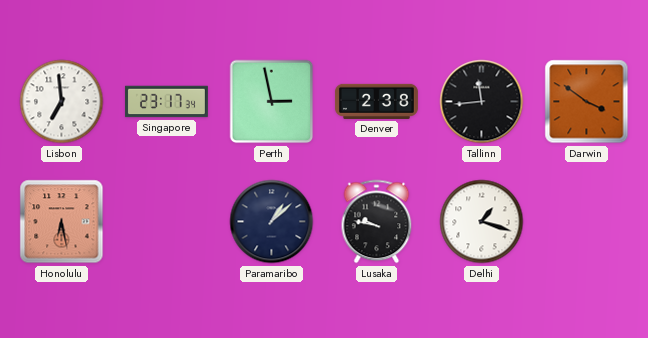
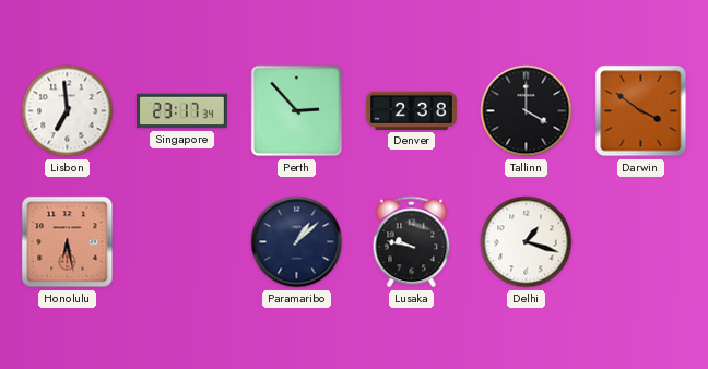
Perth: 2:58 -> 2:53
Tallinn: 11:44 -> 4:00
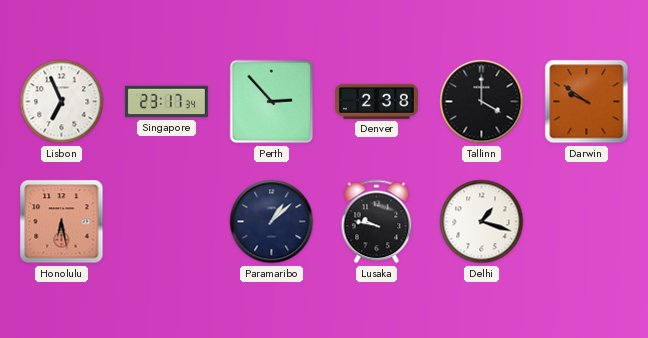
Lisbon: 6:59 -> 6:56
Darwin: 3:51 -> 9:51
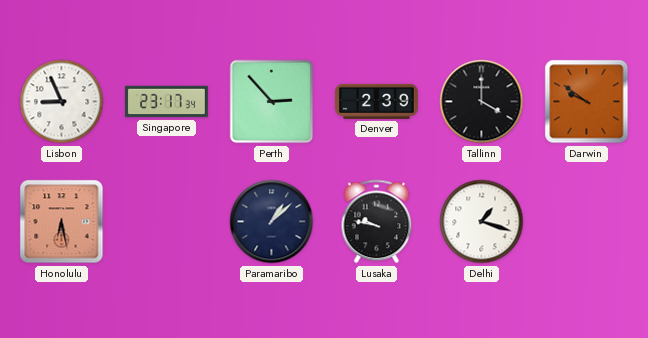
Lisbon: 6:56 -> 8:56
Denver: 2:38 -> 2:39
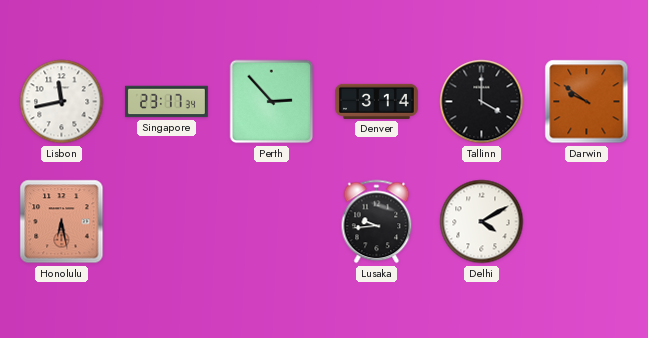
Lisbon: 8:56 -> 11:43
Denver: 2:39 -> 3:14
Paramaribo: 1:08 -> none
Lusaka: 9:47 -> 9:44
Delhi: 1:18 -> 4:10
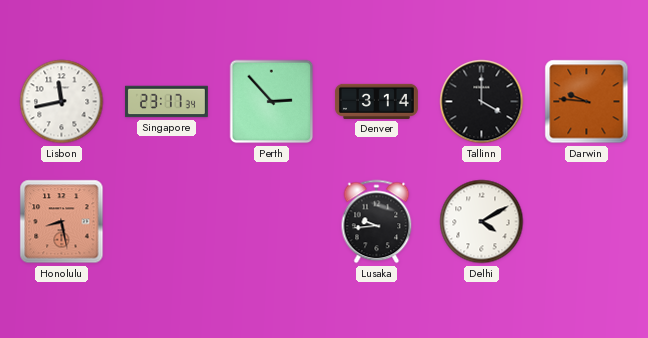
Darwin: 9:51 -> 9:46
Honolulu: 6:28 -> 8:28
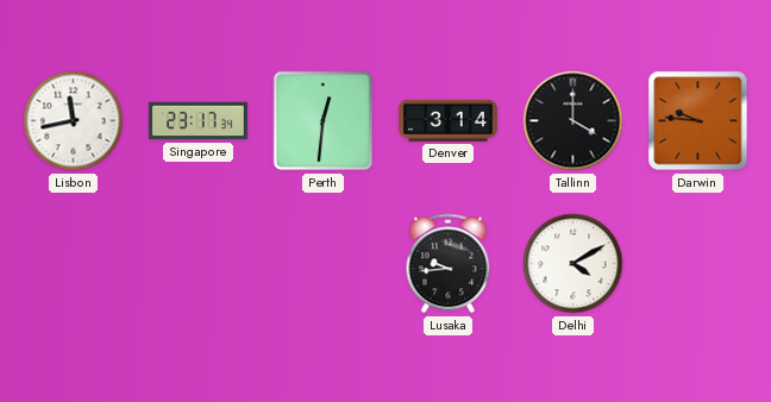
Perth: 2:53 -> 12:31
Honolulu: 8:28 -> none
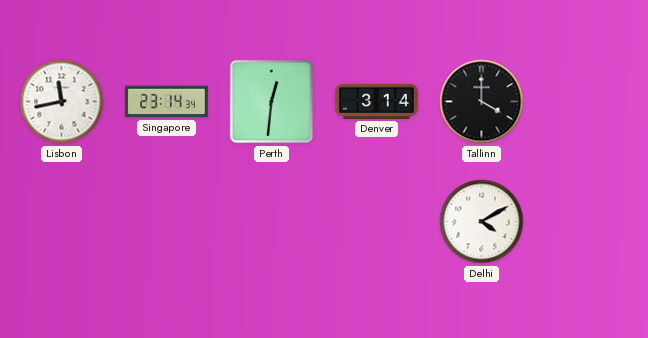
Singapore: 23:17 -> 23:14
Darwin: 9:46 -> none
Lusaka: 9:44 -> none
